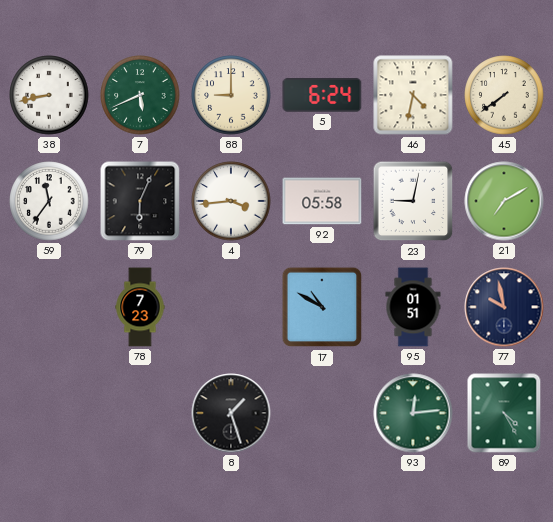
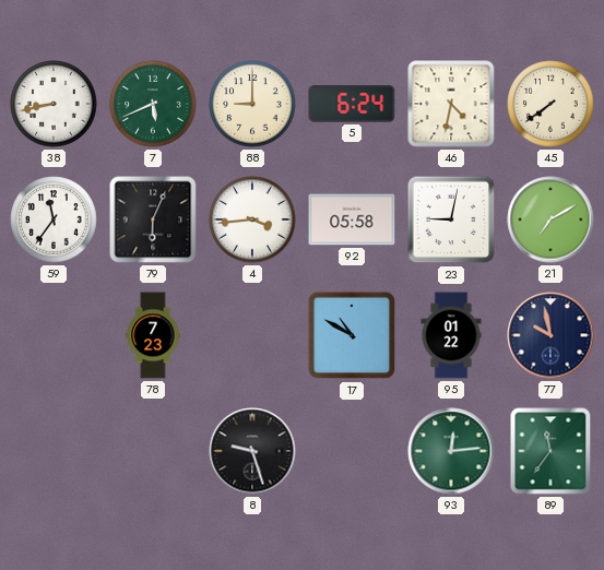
95: 01:51 -> 01:22
8: 1:27 -> 9:27
89: 4:25 -> 11:36
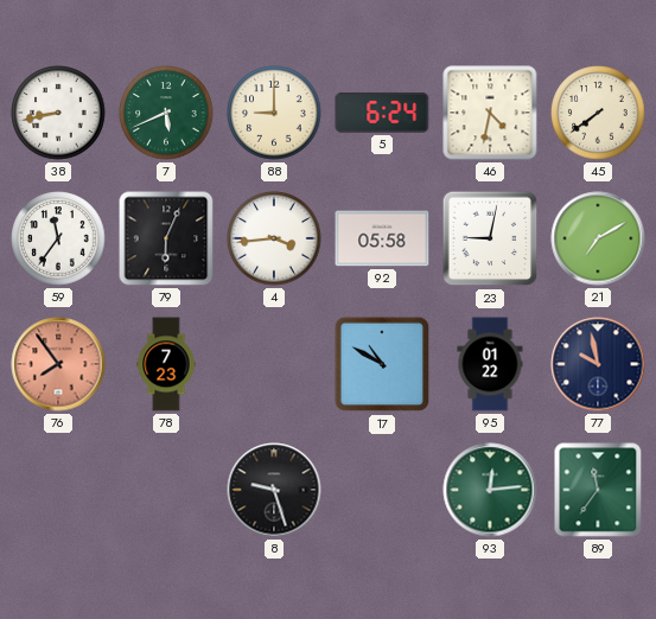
76: none -> 7:54
